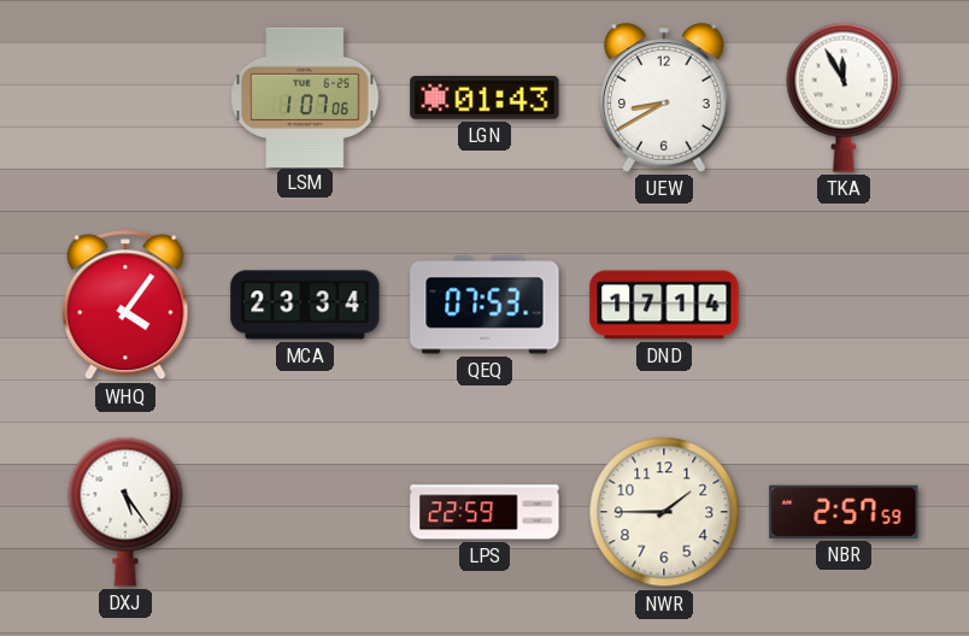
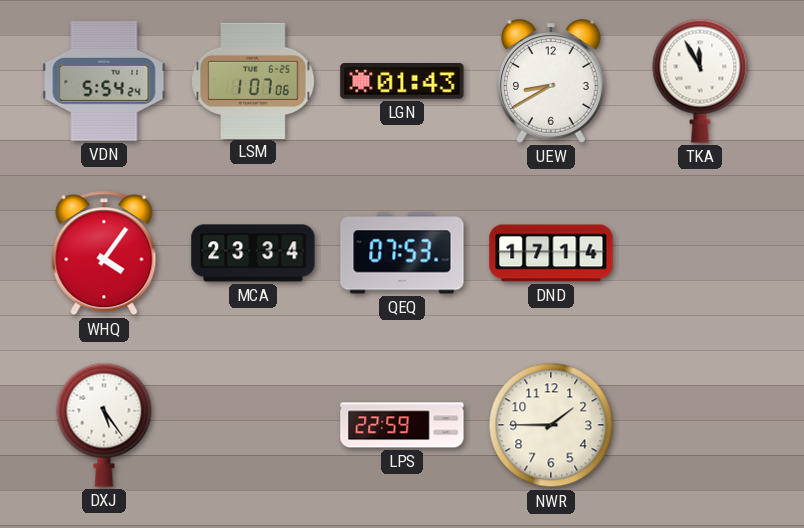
VDN: none -> 5:54
NBR: 2:57 -> none
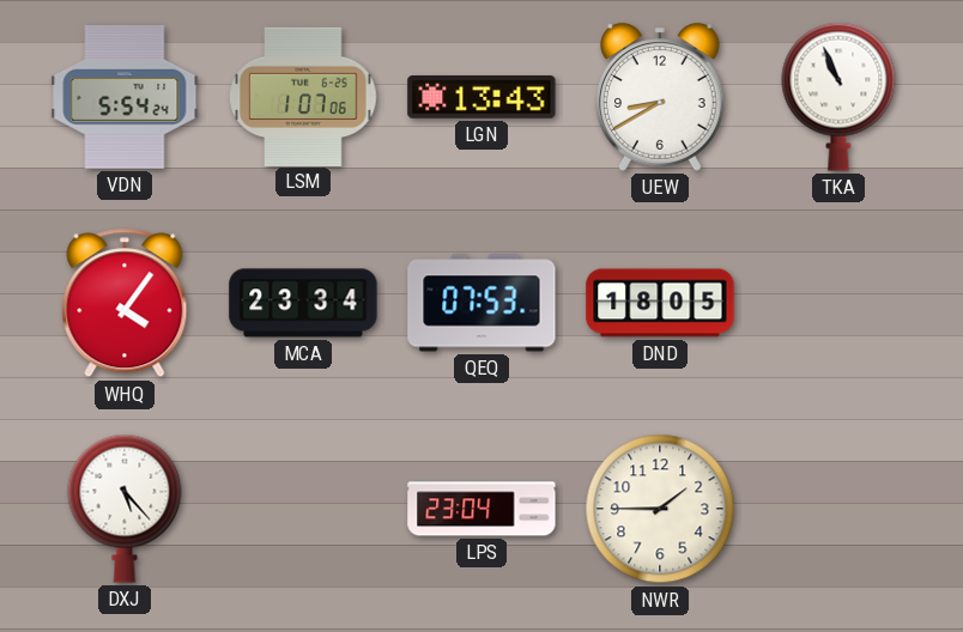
LGN: 01:43 -> 13:43
TKA: 11:55 -> 10:56
DND: 17:14 -> 18:05
DXJ: 5:24 -> 5:23
LPS: 22:59 -> 23:04
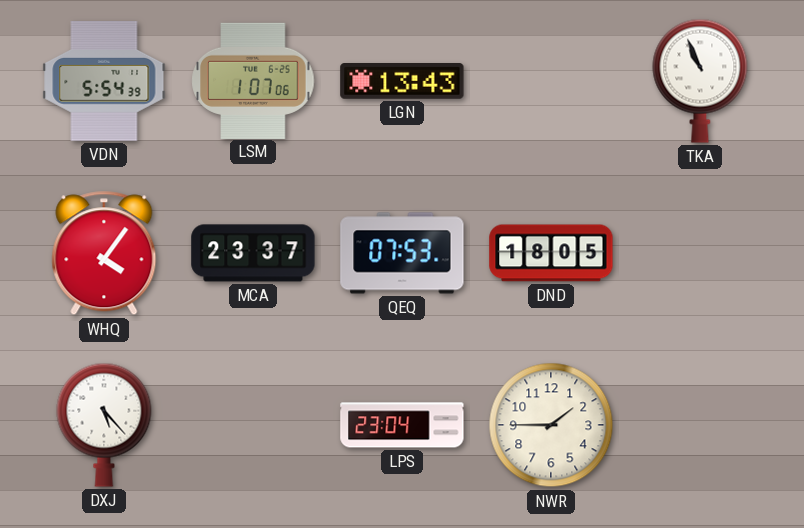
VDN: 5:54:24 -> 5:54:39
UEW: 8:40 -> none
MCA: 23:34 -> 23:37
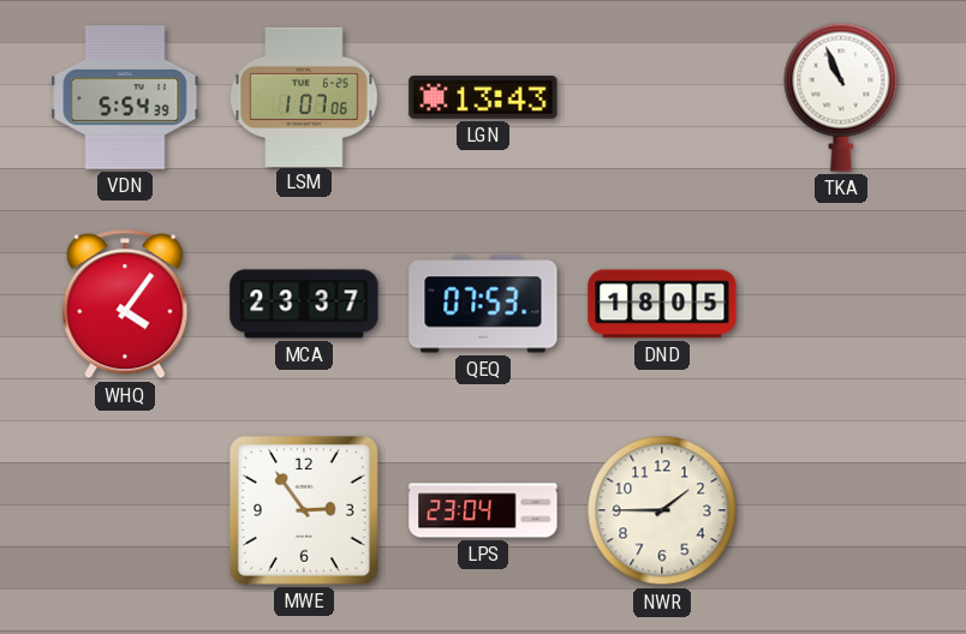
DXJ: 5:23 -> none
MWE: none -> 2:54
